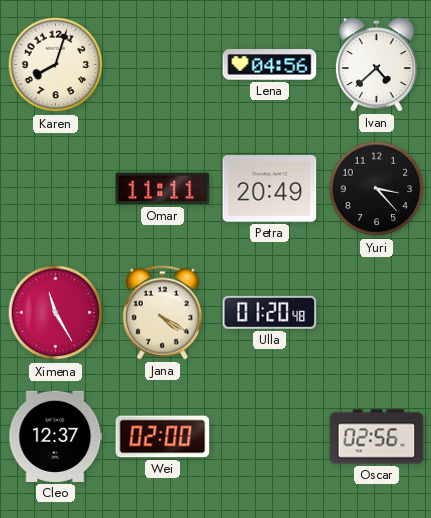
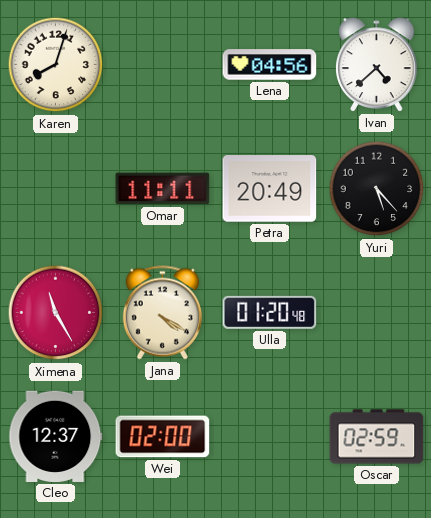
Yuri: 3:23 -> 5:23
Oscar: 02:56 -> 02:59
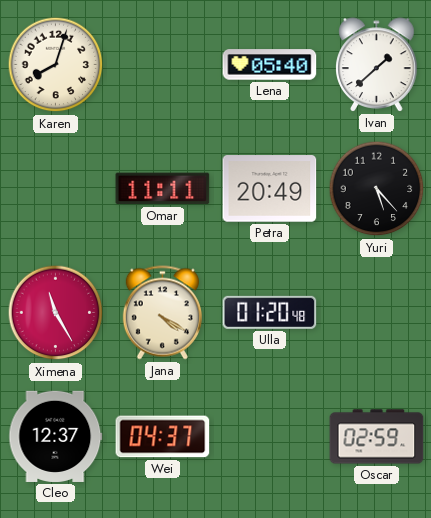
Lena: 04:56 -> 05:40
Ivan: 4:38 -> 1:38
Wei: 02:00 -> 04:37
